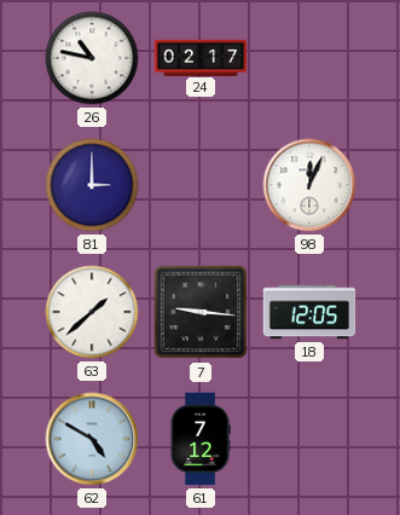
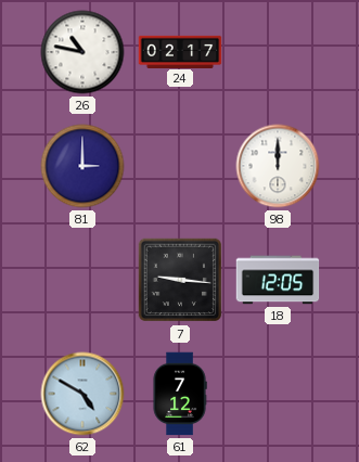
98: 12:04 -> 12:00
63: 1:38 -> none
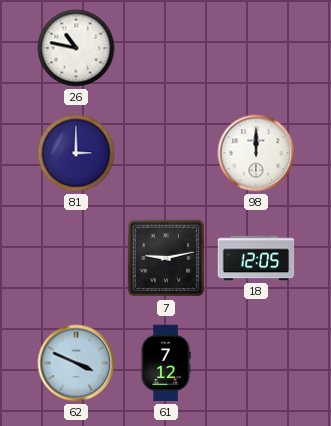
24: 02:17 -> none
7: 9:16 -> 9:13
62: 4:50 -> 3:49
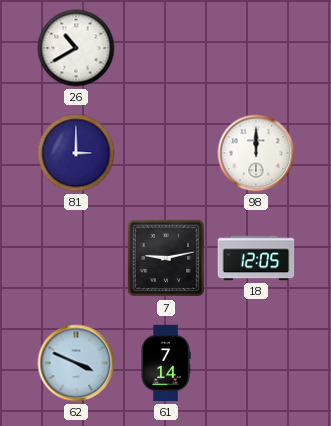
26: 10:47 -> 10:40
61: 7:12 -> 7:14
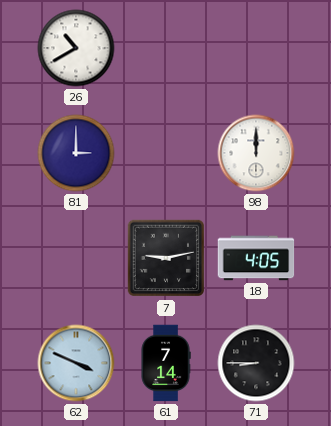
18: 12:05 -> 4:05
71: none -> 8:45
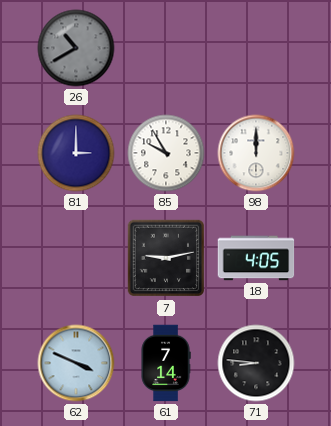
26 dial: white -> grey
85: none -> 9:55
71: 8:45 -> 8:46
